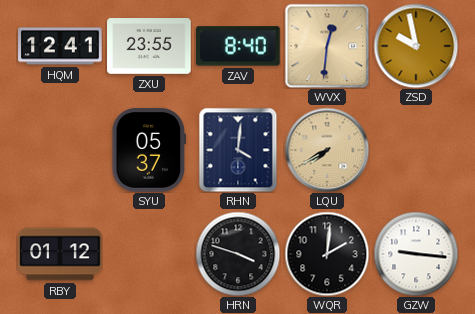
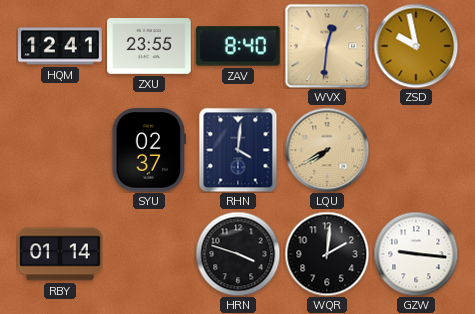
SYU: 05:37 -> 02:37
RBY: 01:12 -> 01:14
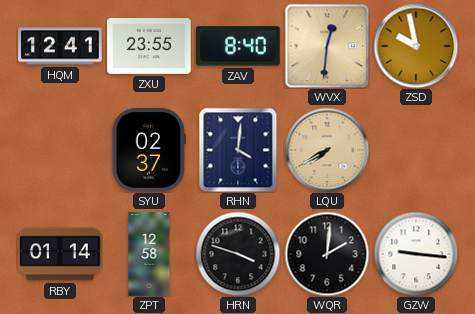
ZPT: none -> 12:58
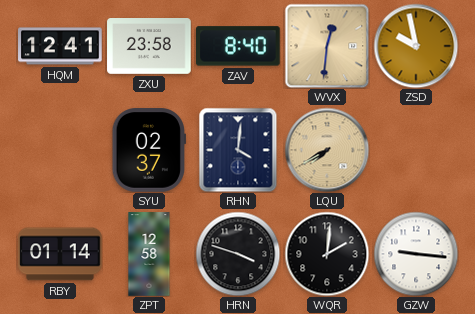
ZXU: 23:55 -> 23:58
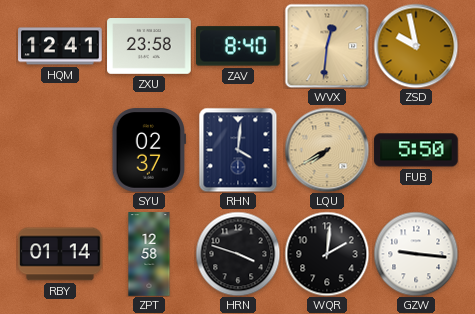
FUB: none -> 5:50
